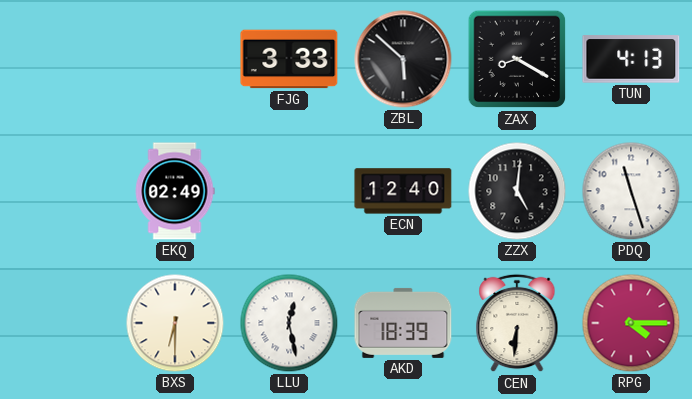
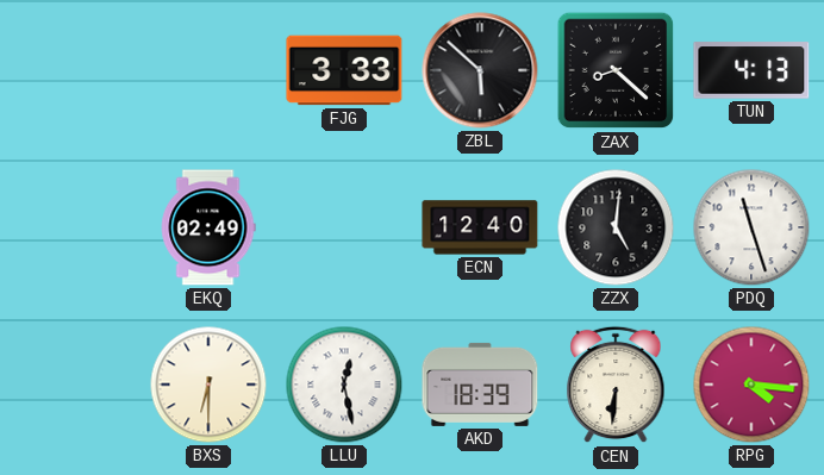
ZAX: 8:20 -> 8:22
RPG: 4:15 -> 4:16
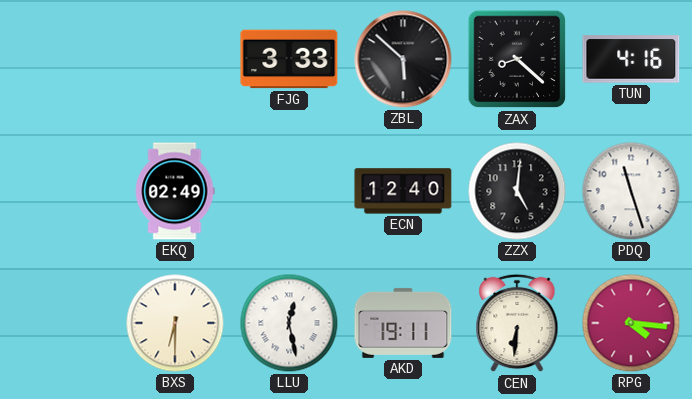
TUN: 4:13 -> 4:16
AKD: 18:39 -> 19:11
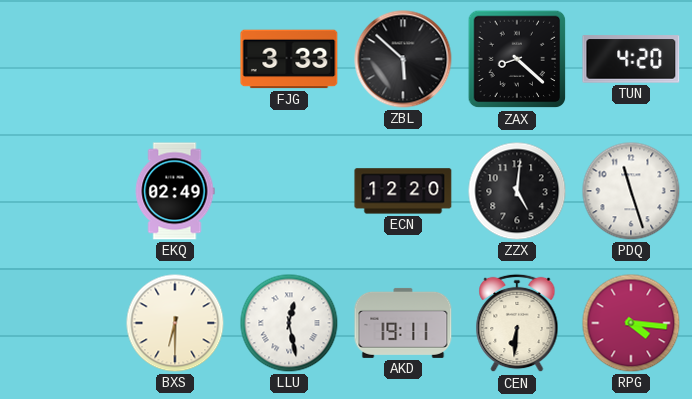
TUN: 4:16 -> 4:20
ECN: 12:40 -> 12:20
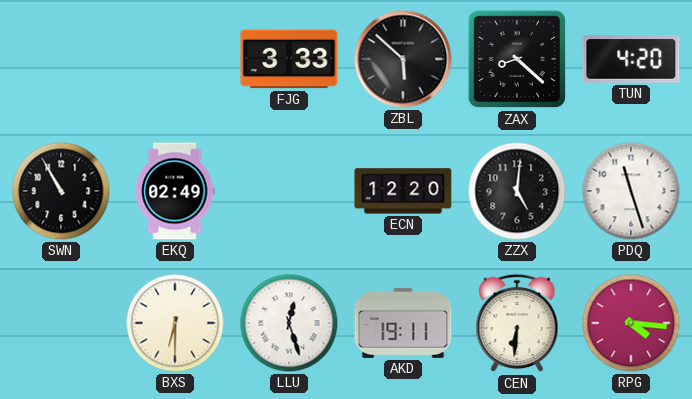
SWN: none -> 10:55
LLU: 12:28 -> 12:27
